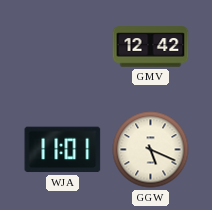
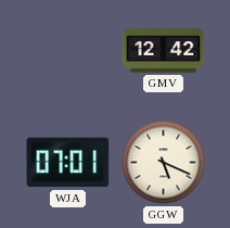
WJA: 11:01 -> 07:01
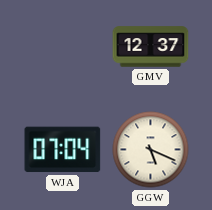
GMV: 12:42 -> 12:37
WJA: 07:01 -> 07:04
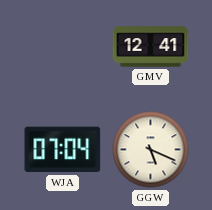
GMV: 12:37 -> 12:41
